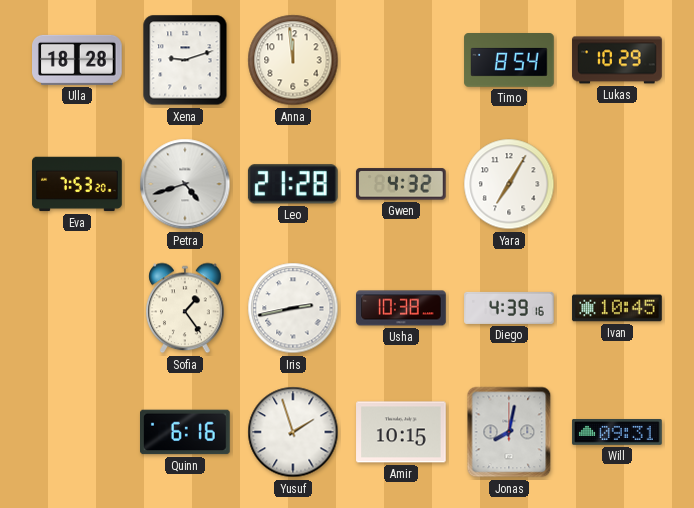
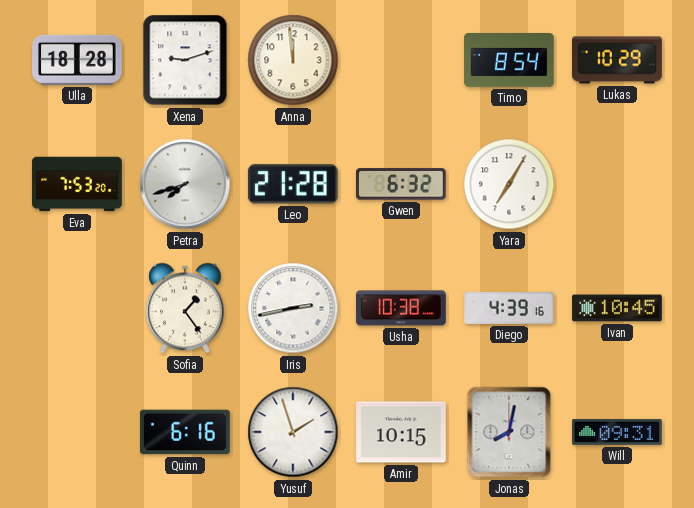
Petra: 4:42 -> 7:42
Gwen: 4:32 -> 6:32
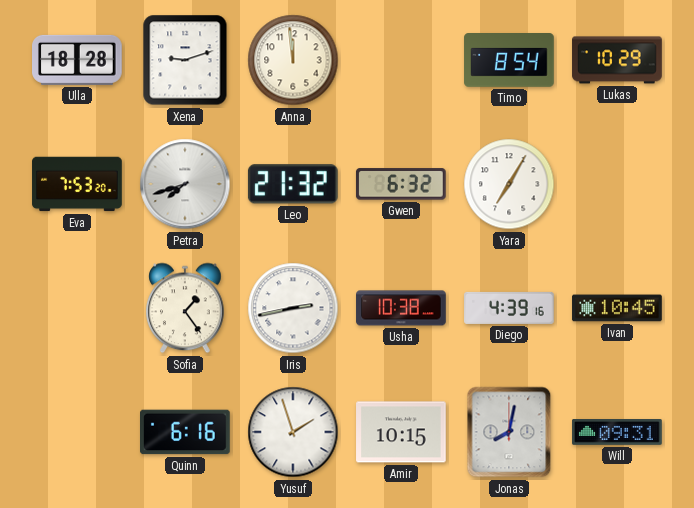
Leo: 21:28 -> 21:32
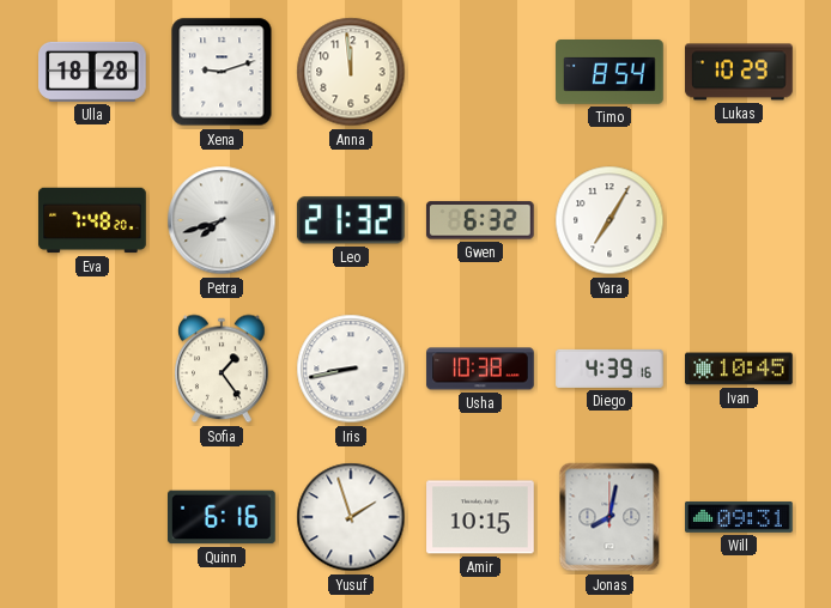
Eva: 7:53 -> 7:48
Iris: 2:43 -> 8:43
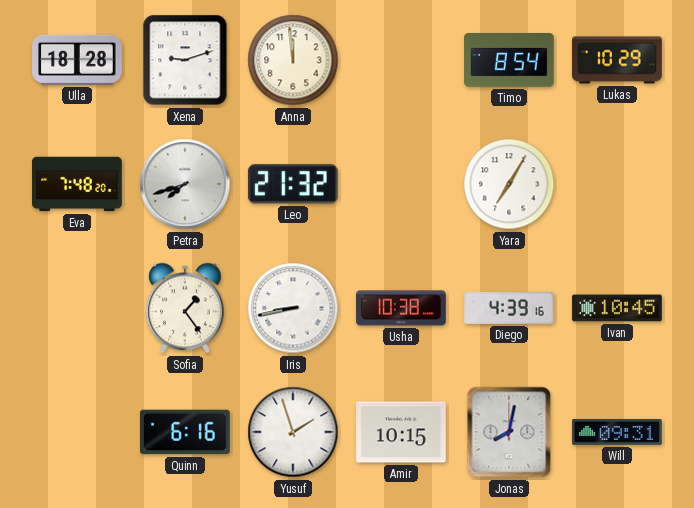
Gwen: 6:32 -> none
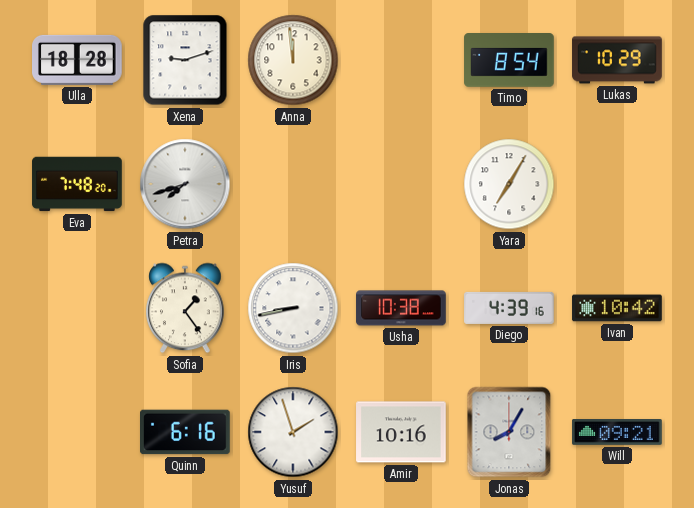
Leo: 21:32 -> none
Ivan: 10:45 -> 10:42
Amir: 10:15 -> 10:16
Jonas: 8:02 -> 8:05
Will: 09:31 -> 09:21
